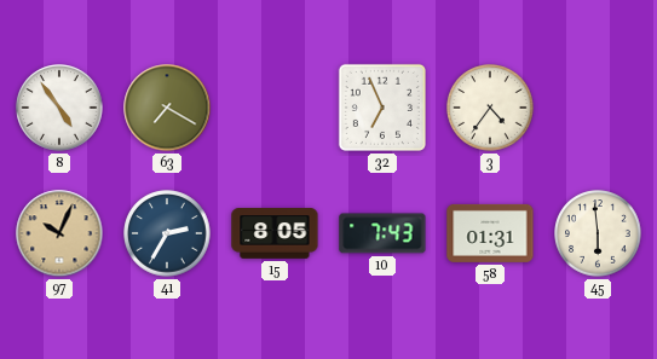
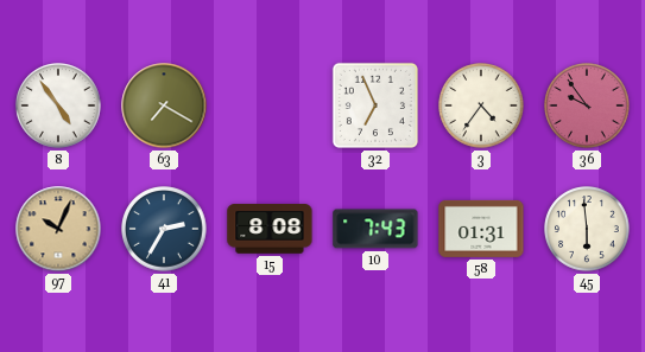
36: none -> 9:54
15: 8:05 -> 8:08
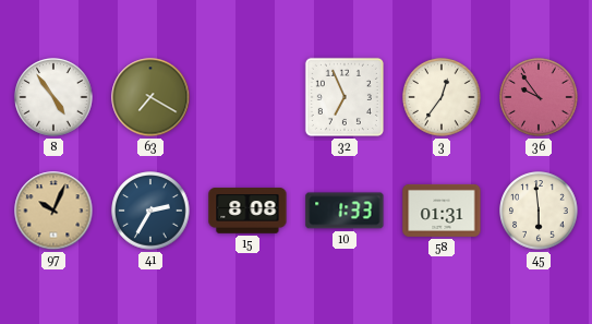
3: 4:36 -> 12:36
10: 7:43 -> 1:33
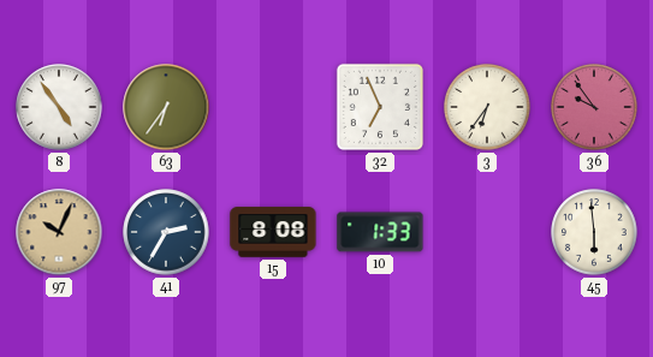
63: 7:20 -> 6:36
3: 12:36 -> 6:36
58: 01:31 -> none
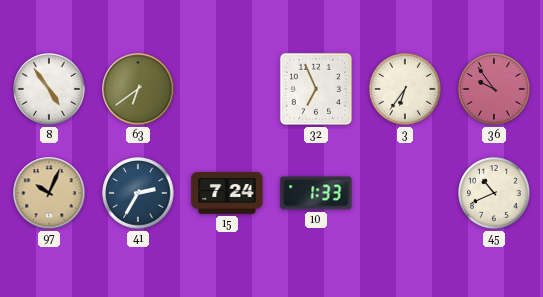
63: 6:36 -> 6:39
15: 8:08 -> 7:24
45: 5:59 -> 10:41
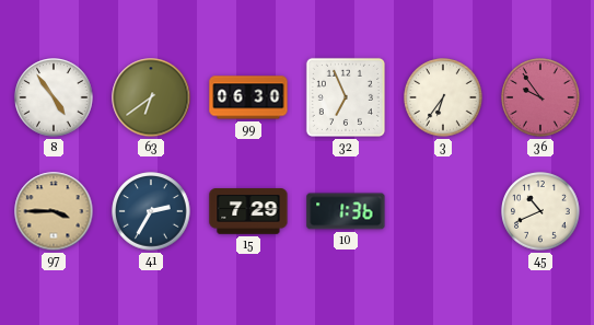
99: none -> 06:30
97: 10:04 -> 3:45
15: 7:24 -> 7:29
10: 1:33 -> 1:36
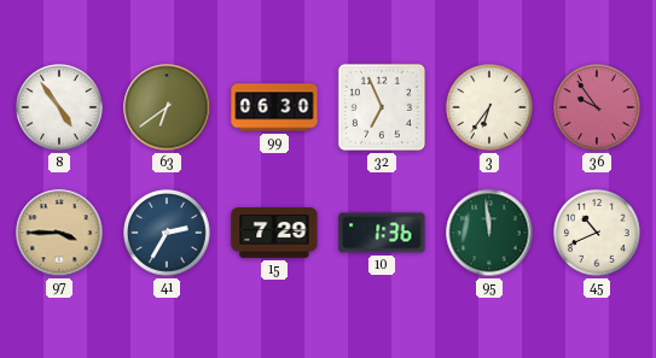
95: none -> 11:59
